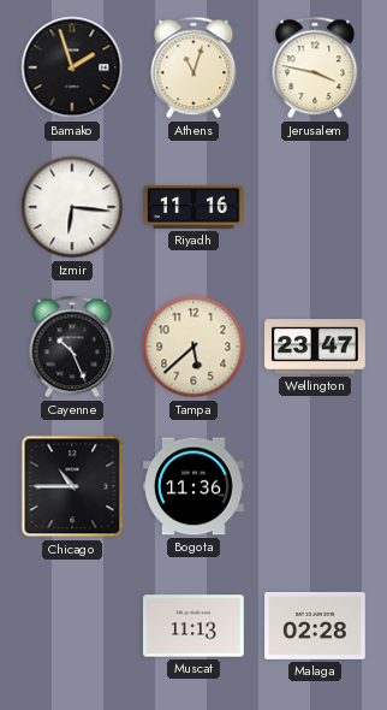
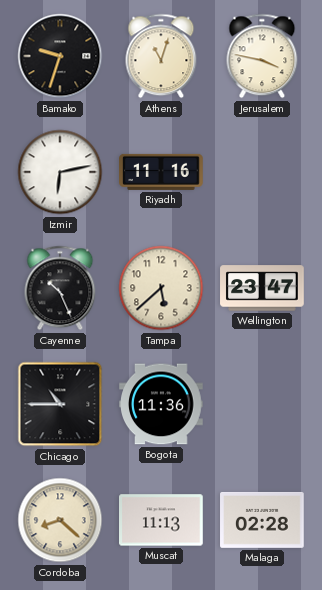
Bamako: 1:57 -> 9:33
Izmir: 6:16 -> 6:13
Cordoba: none -> 8:22
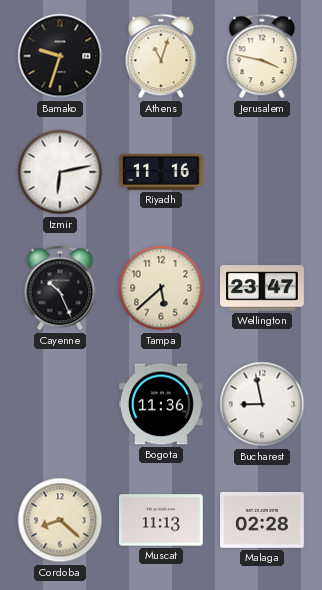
Chicago: 10:45 -> none
Bucharest: none -> 8:58
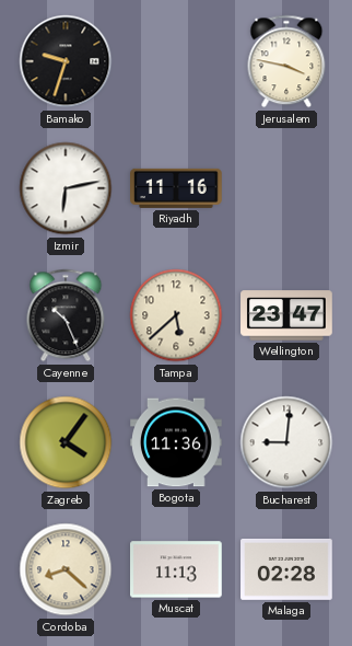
Athens: 11:03 -> none
Zagreb: none -> 4:06
Bucharest: 8:58 -> 9:01
